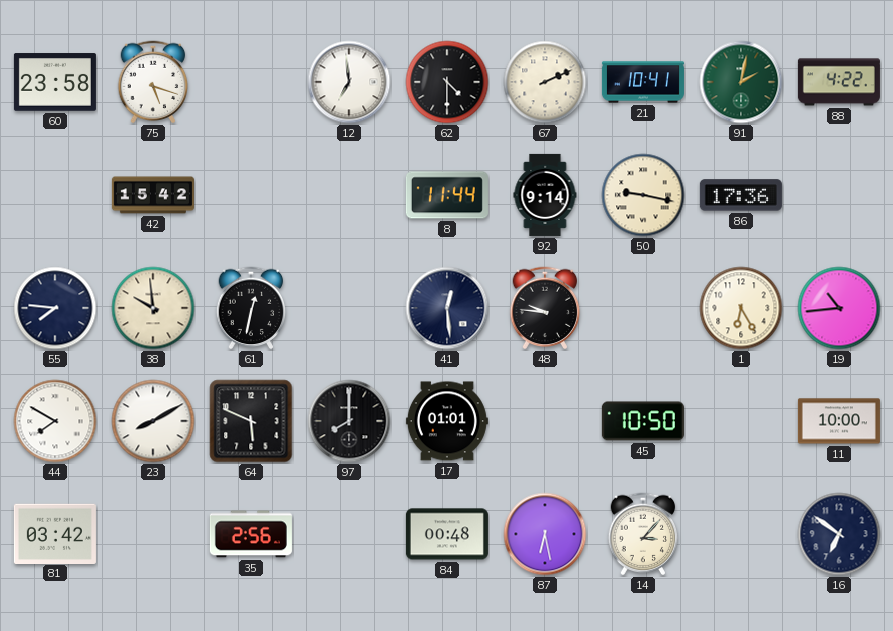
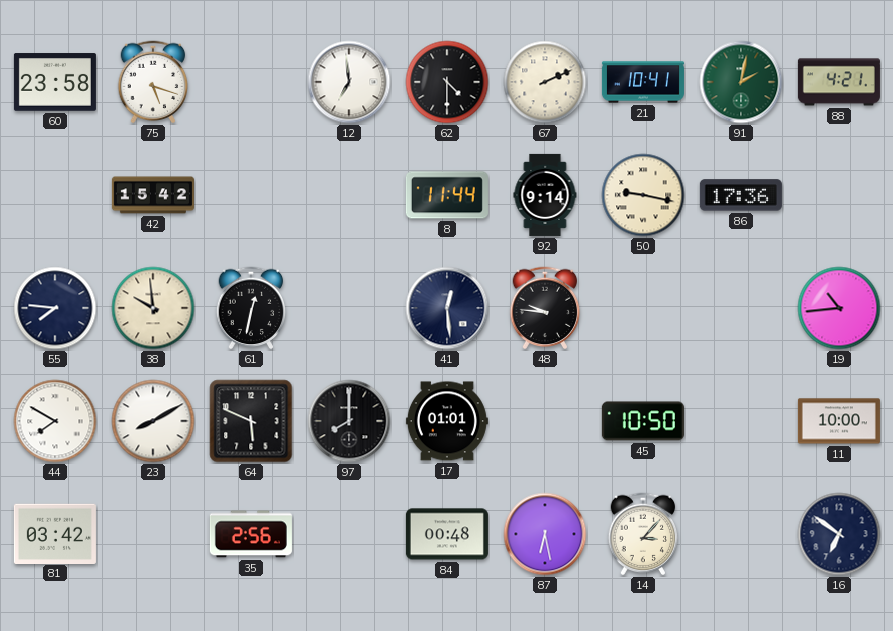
88: 4:22 -> 4:21
1: 6:25 -> none
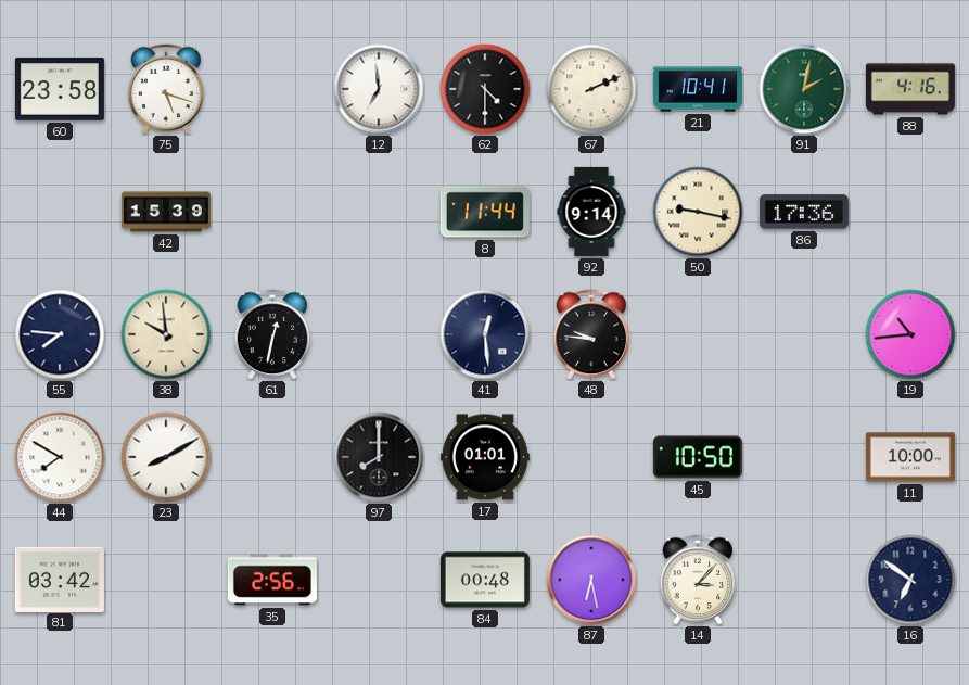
88: 4:21 -> 4:16
42: 15:42 -> 15:39
64: 5:49 -> none
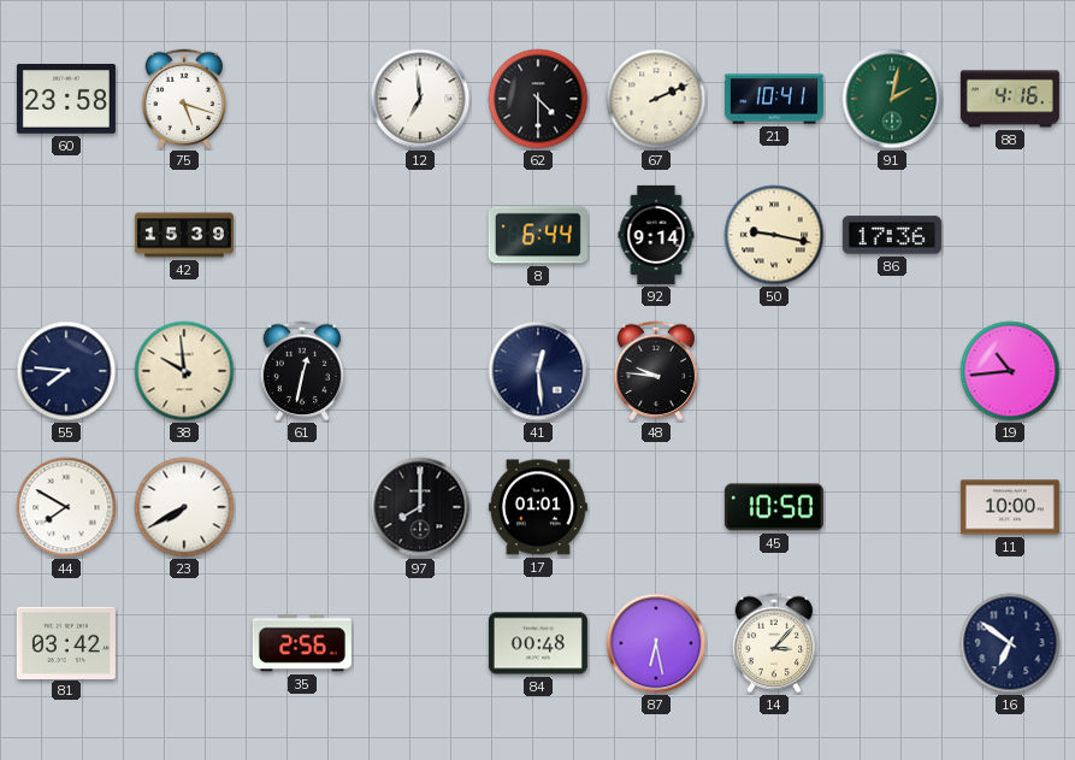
8: 11:44 -> 6:44
23: 8:10 -> 7:40
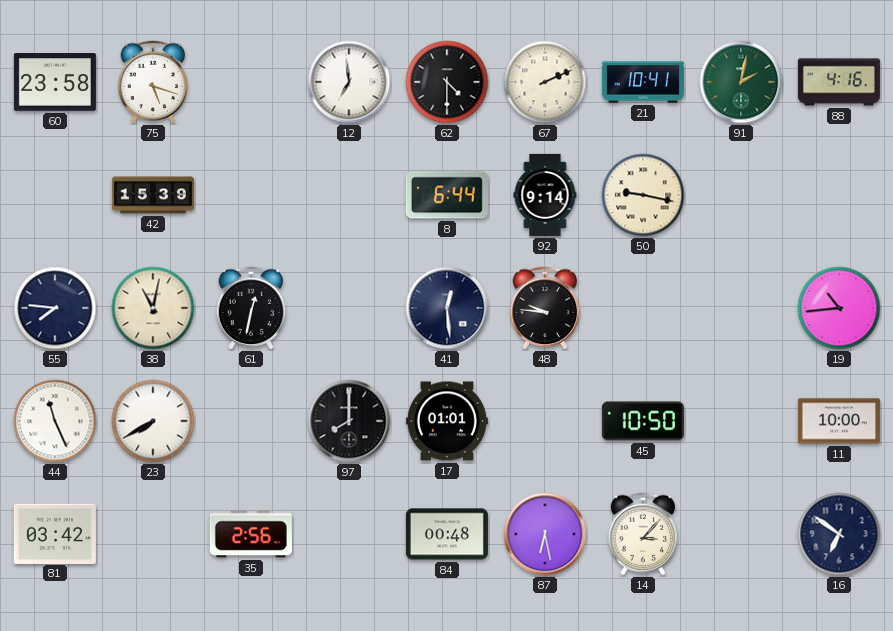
86: 17:36 -> none
38: 9:59 -> 11:02
44: 7:50 -> 11:26
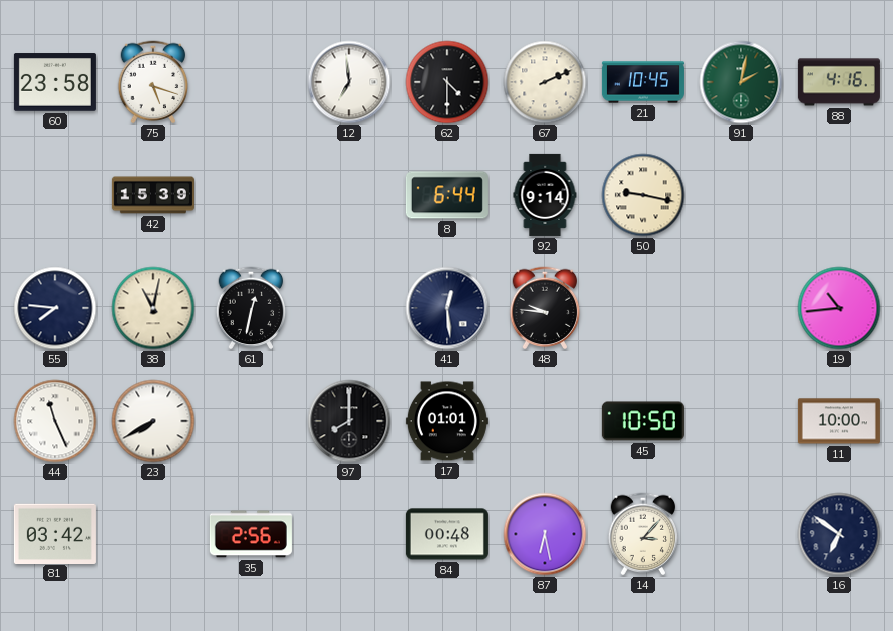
21: 10:41 -> 10:45
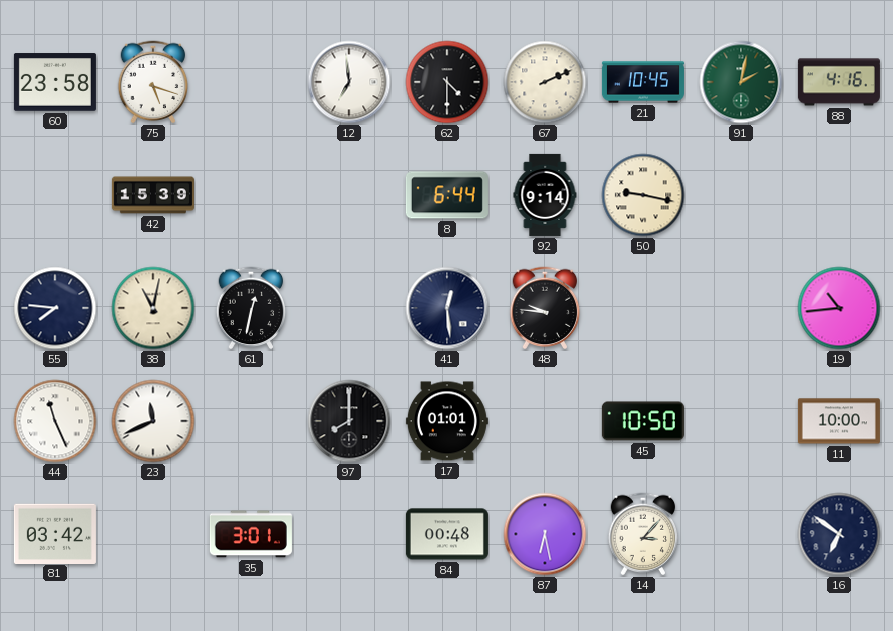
23: 7:40 -> 11:41
35: 2:56 -> 3:01
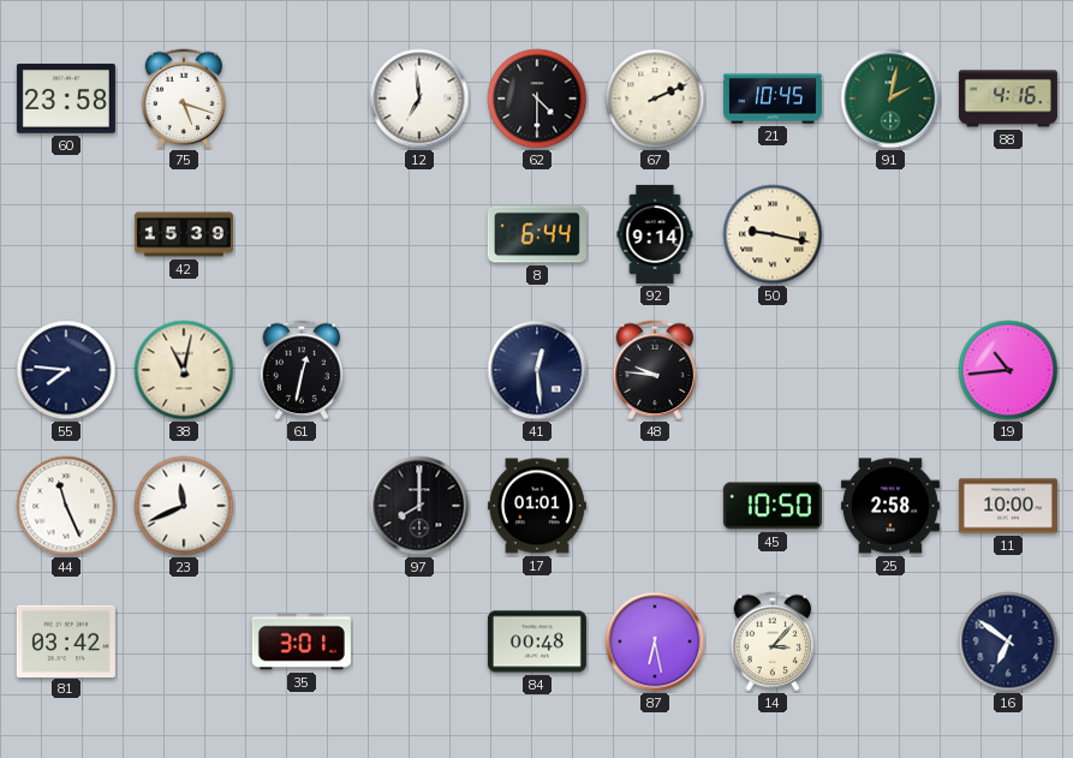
25: none -> 2:58
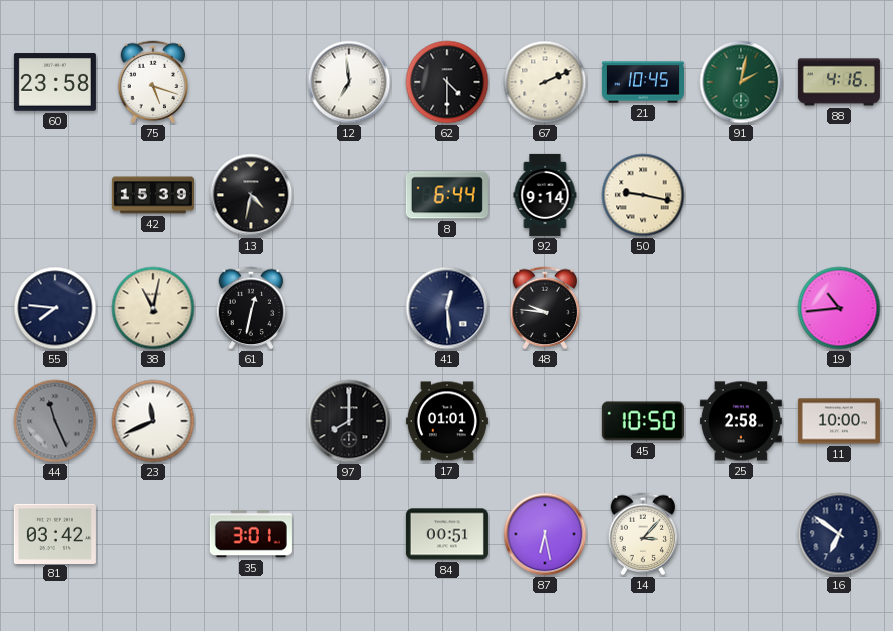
13: none -> 4:32
44 dial: white -> grey
84: 00:48 -> 00:51
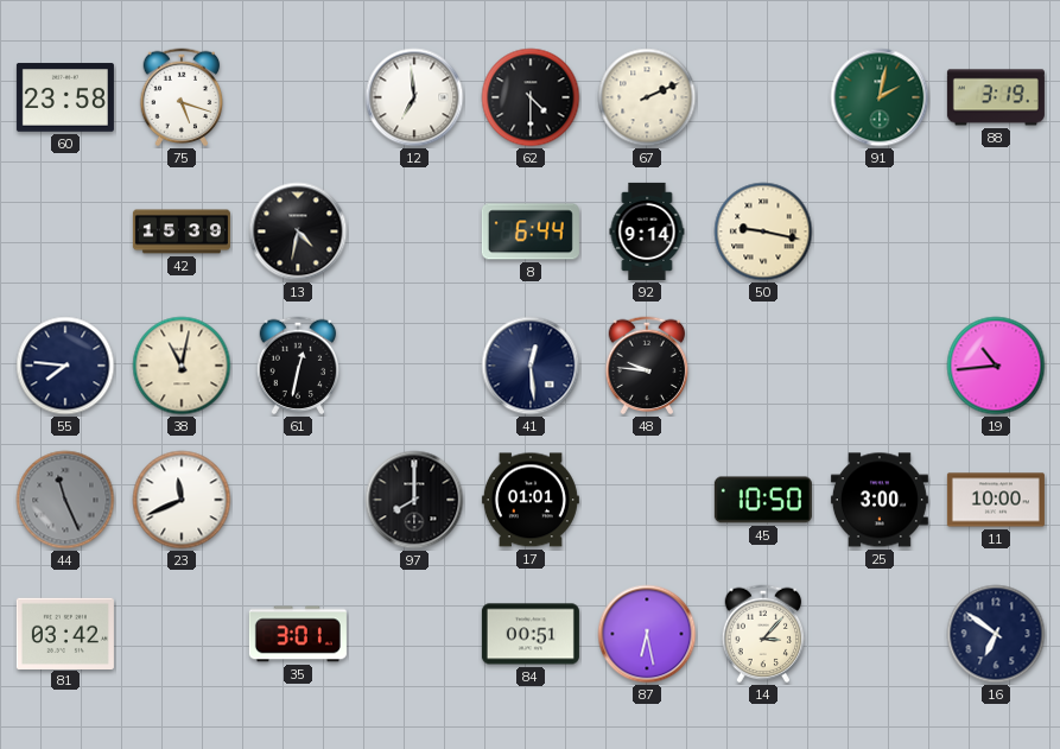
21: 10:45 -> none
88: 4:16 -> 3:19
25: 2:58 -> 3:00
